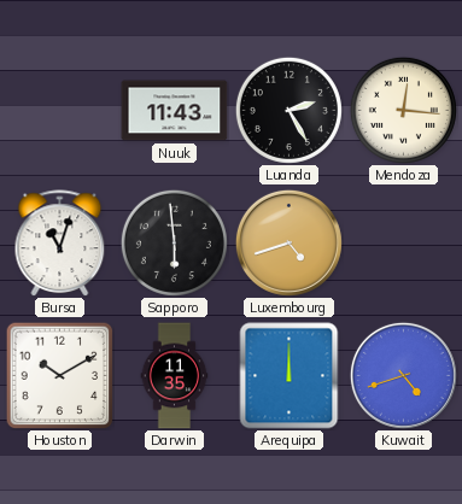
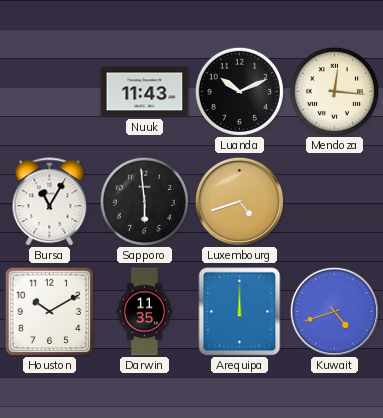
Luanda: 2:25 -> 10:11
Bursa: 11:03 -> 11:05
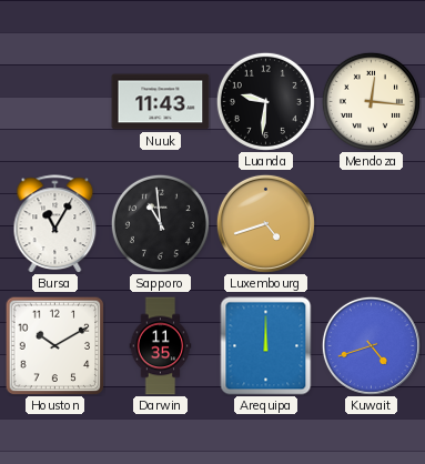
Luanda: 10:11 -> 9:31
Sapporo: 5:59 -> 10:59
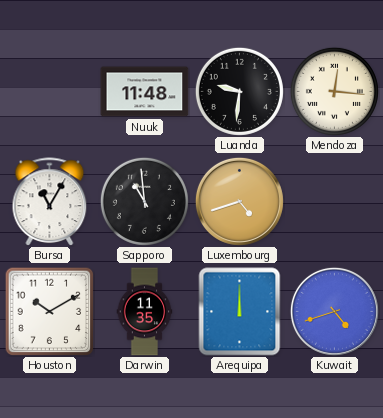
Nuuk: 11:43 -> 11:48
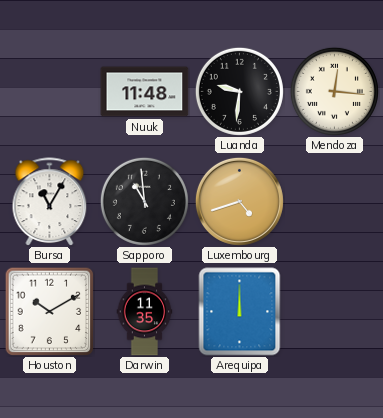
Kuwait: 4:42 -> none
